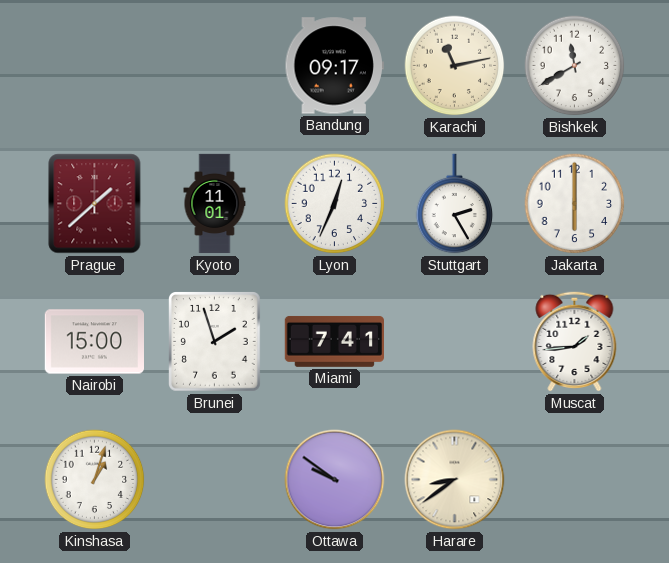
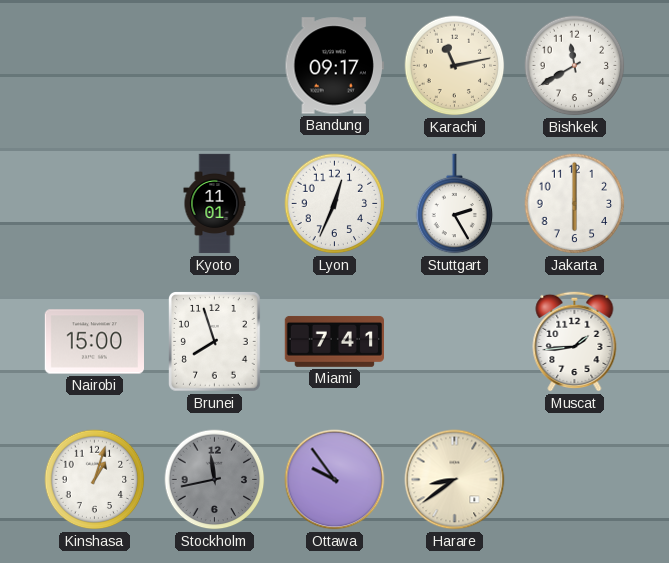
Prague: 1:38 -> none
Brunei: 1:57 -> 7:57
Stockholm: none -> 11:43
Ottawa: 9:51 -> 9:54
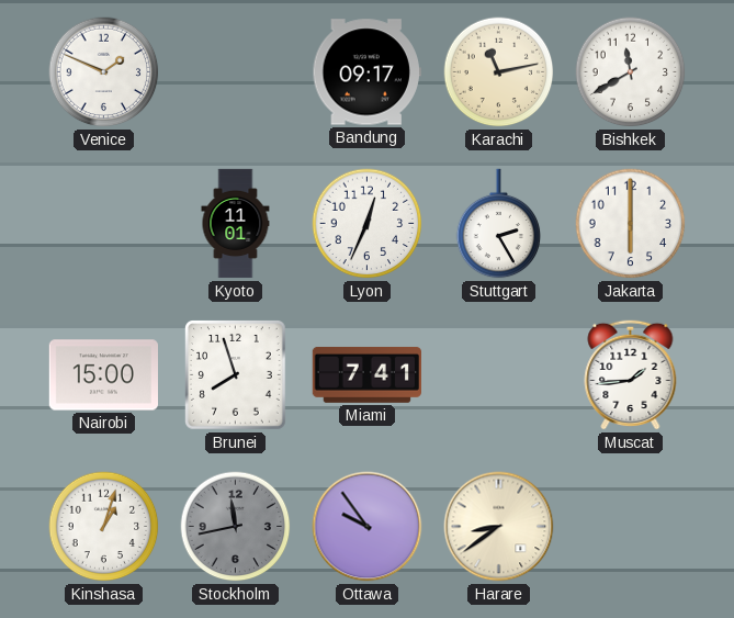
Venice: none -> 1:49
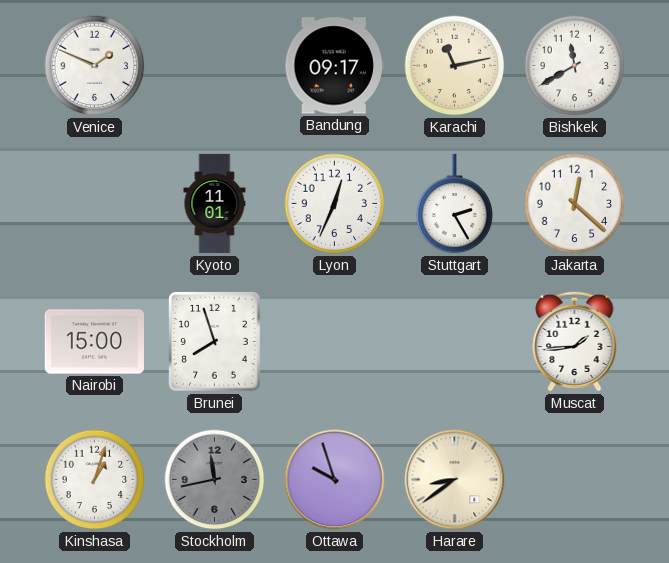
Jakarta: 6:00 -> 12:22
Miami: 7:41 -> none
Ottawa: 9:54 -> 9:57
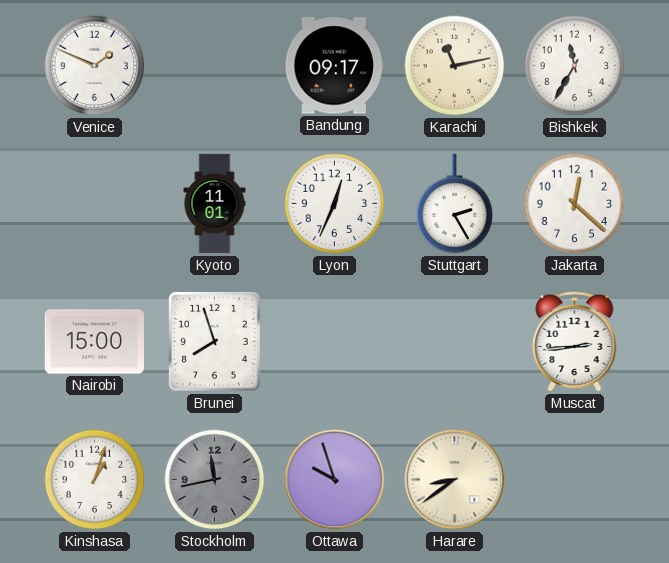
Bishkek: 11:40 -> 11:35
Muscat: 1:44 -> 2:44
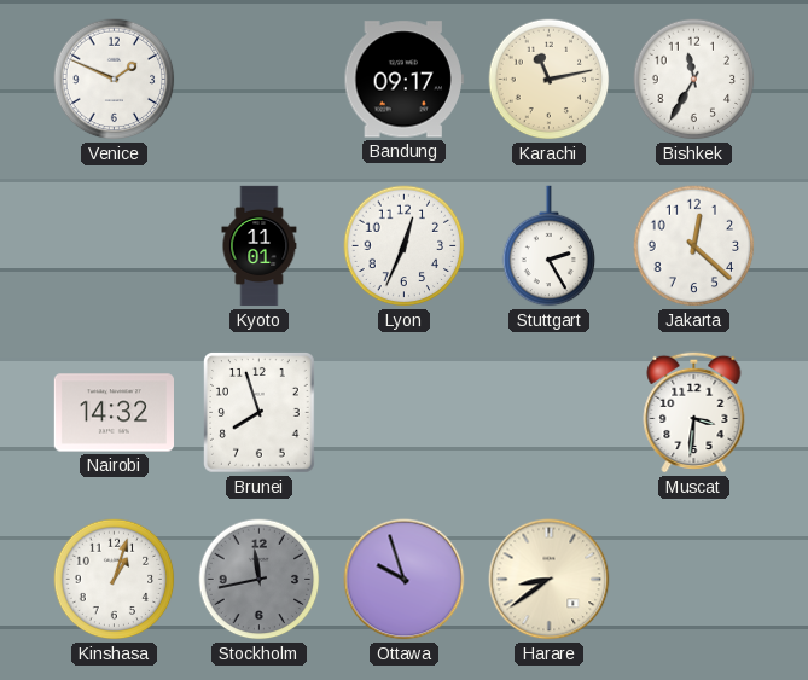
Nairobi: 15:00 -> 14:32
Muscat: 2:44 -> 3:31
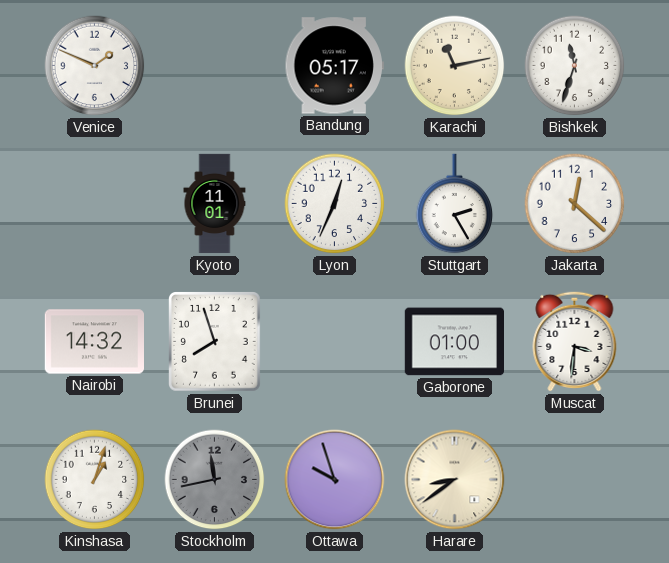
Bandung: 09:17 -> 05:17
Bishkek: 11:35 -> 11:33
Gaborone: none -> 01:00
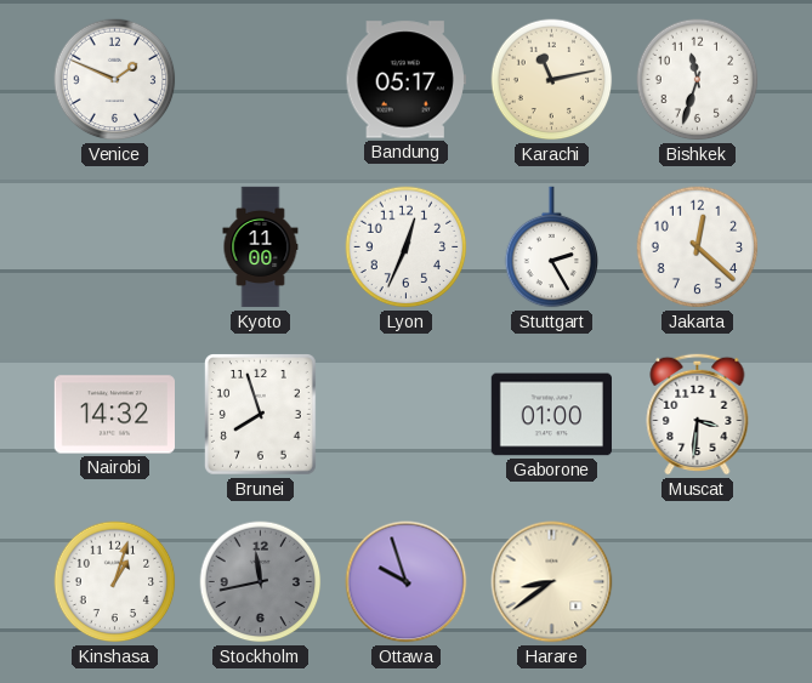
Kyoto: 11:01 -> 11:00
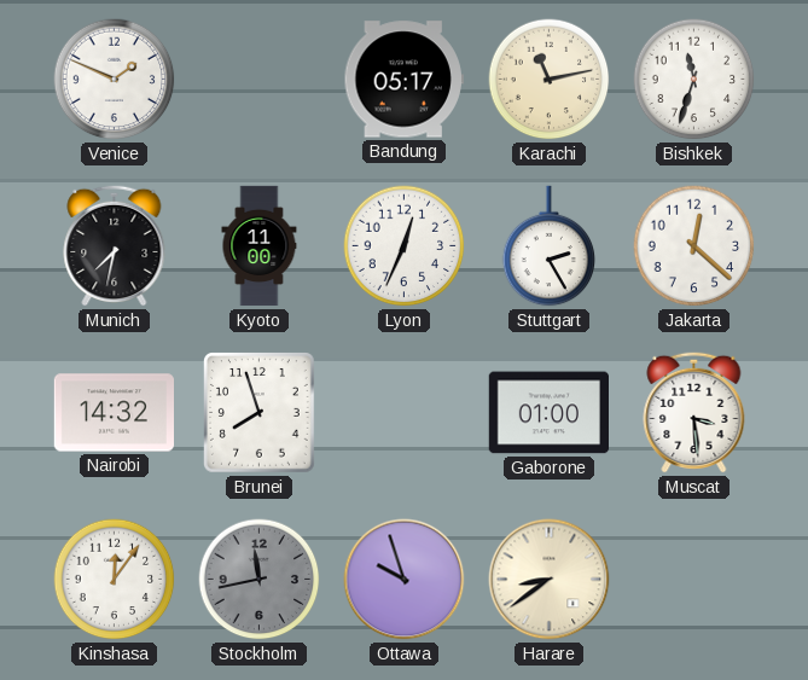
Munich: none -> 7:32
Muscat: 3:31 -> 3:29
Kinshasa: 1:03 -> 12:06
